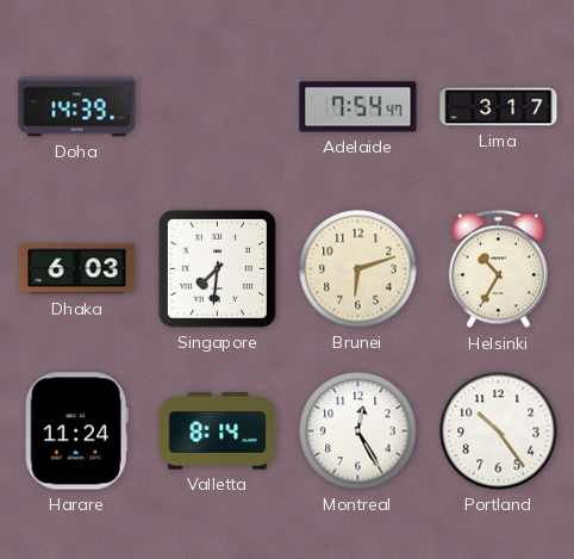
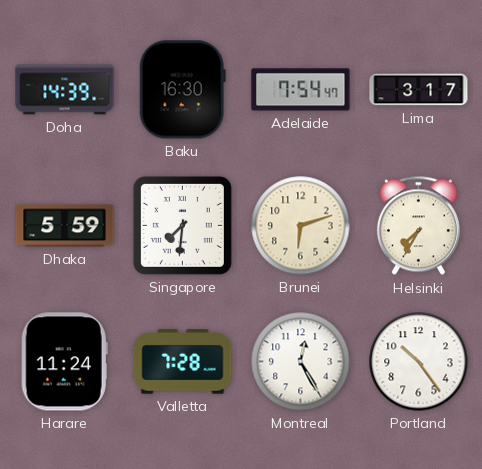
Baku: none -> 16:30
Dhaka: 6:03 -> 5:59
Helsinki: 10:35 -> 7:35
Valletta: 8:14 -> 7:28
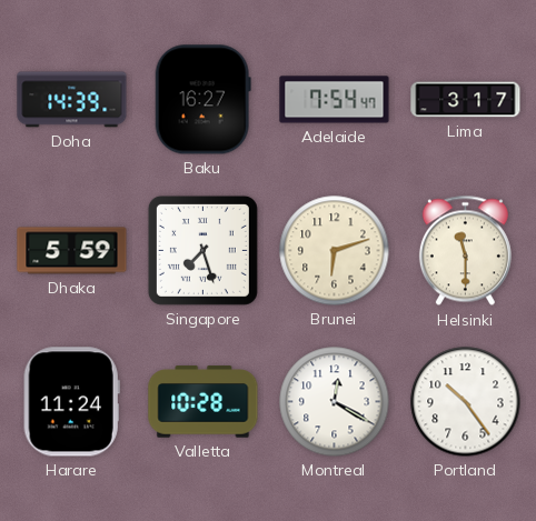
Baku: 16:30 -> 16:27
Singapore: 7:31 -> 7:27
Helsinki: 7:35 -> 11:30
Valletta: 7:28 -> 10:28
Montreal: 12:25 -> 12:20
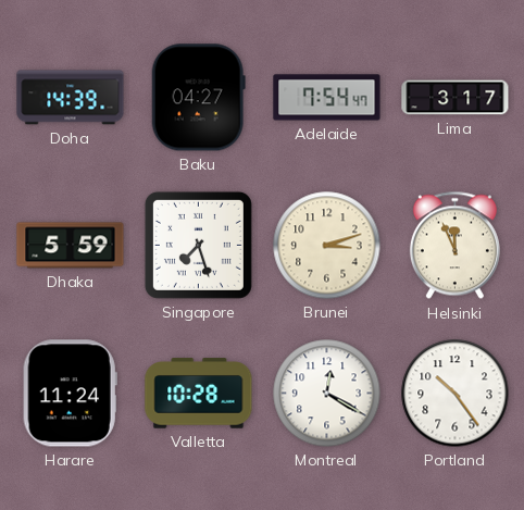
Baku: 16:27 -> 04:27
Brunei: 6:12 -> 3:12
Helsinki: 11:30 -> 11:56
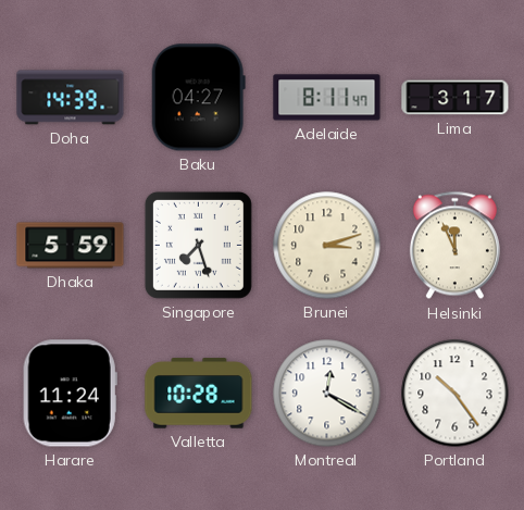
Adelaide: 7:54 -> 8:11
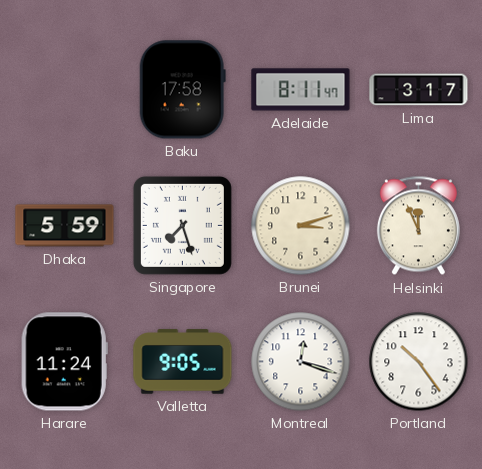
Doha: 14:39 -> none
Baku: 04:27 -> 17:58
Valletta: 10:28 -> 9:05
Montreal: 12:20 -> 12:18
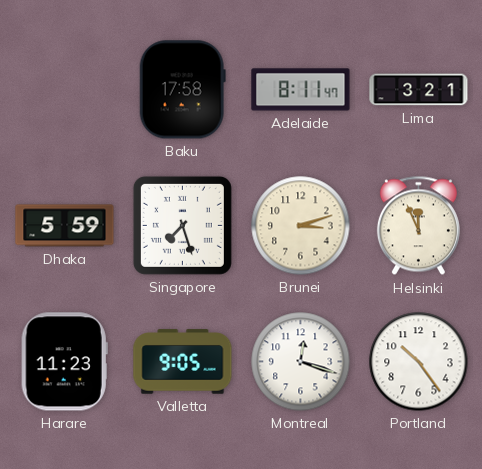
Lima: 3:17 -> 3:21
Harare: 11:24 -> 11:23
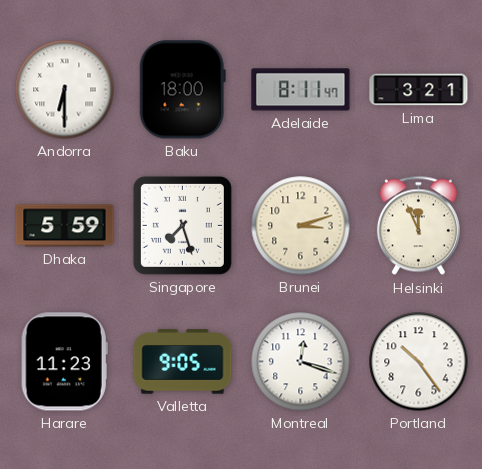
Andorra: none -> 6:30
Baku: 17:58 -> 18:00
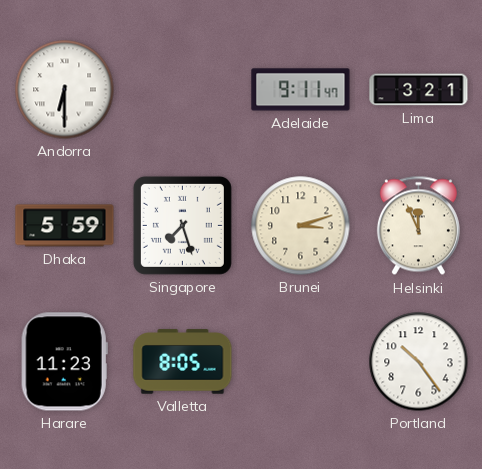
Baku: 18:00 -> none
Adelaide: 8:11 -> 9:11
Valletta: 9:05 -> 8:05
Montreal: 12:18 -> none
